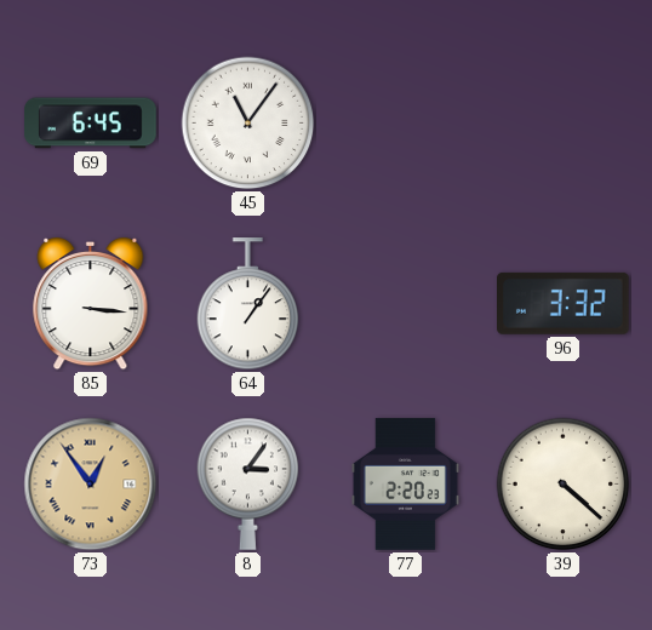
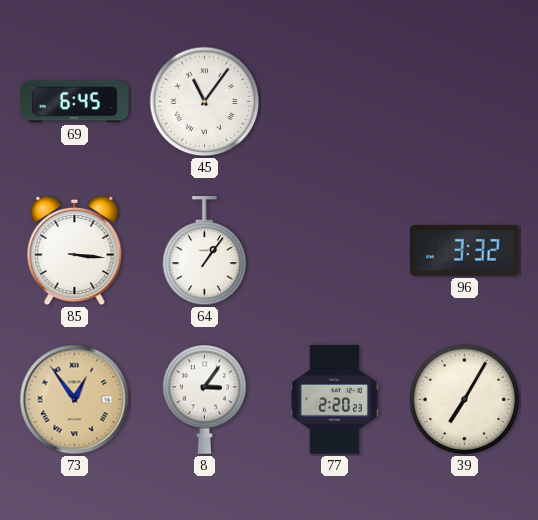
39: 4:22 -> 7:05
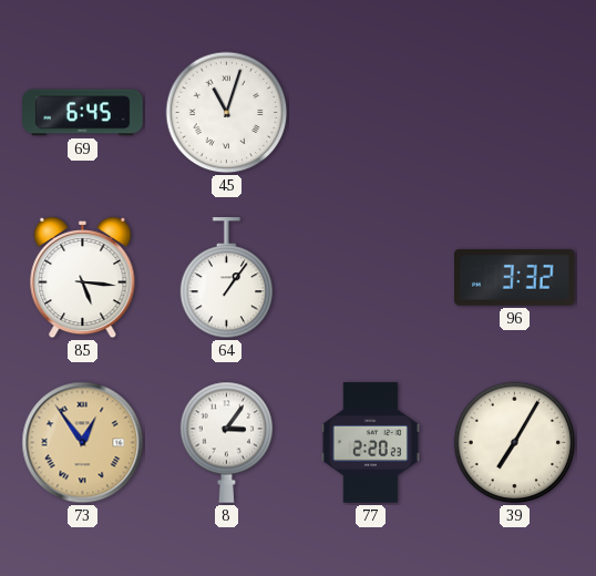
45: 11:06 -> 11:03
85: 3:16 -> 5:16
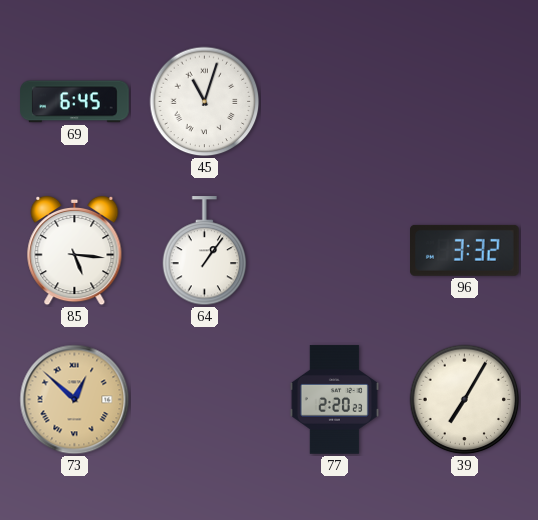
73: 12:54 -> 12:52
8: 3:06 -> none
